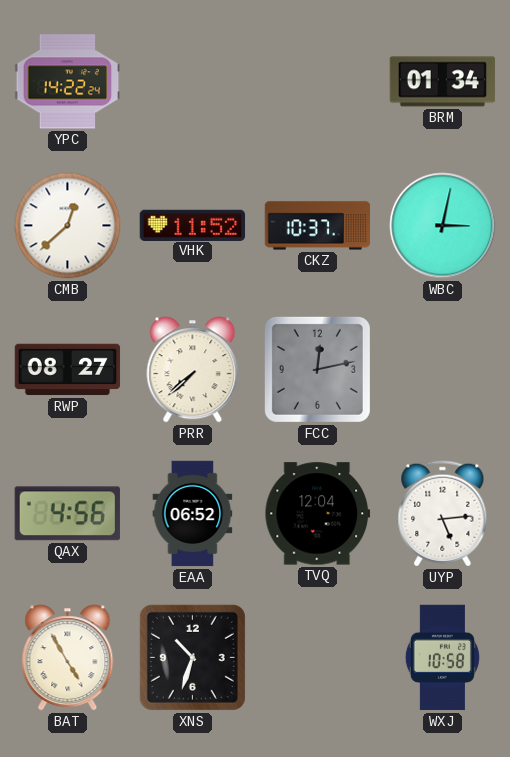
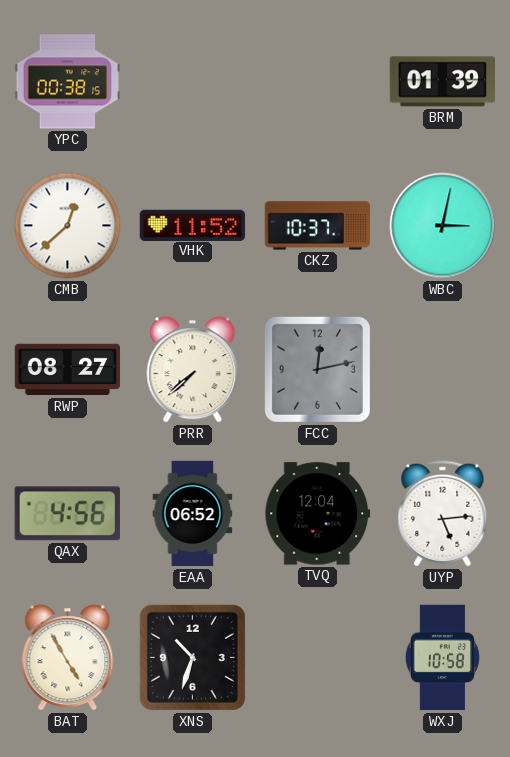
YPC: 14:22 -> 00:38
BRM: 01:34 -> 01:39
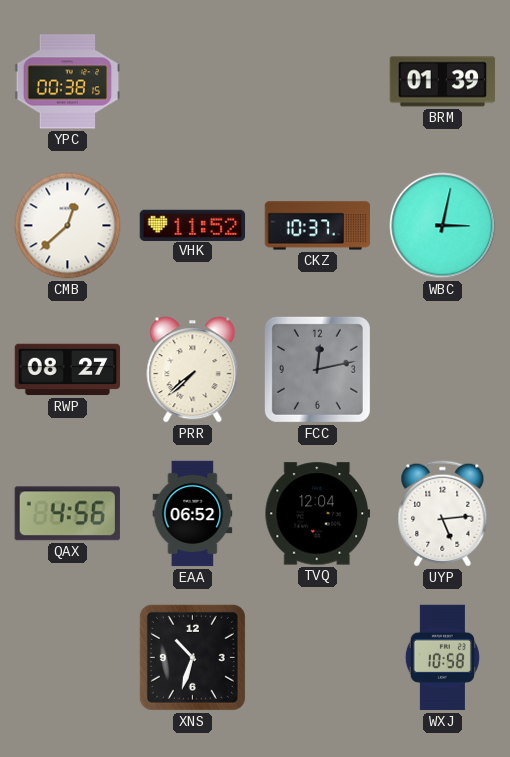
BAT: 4:55 -> none
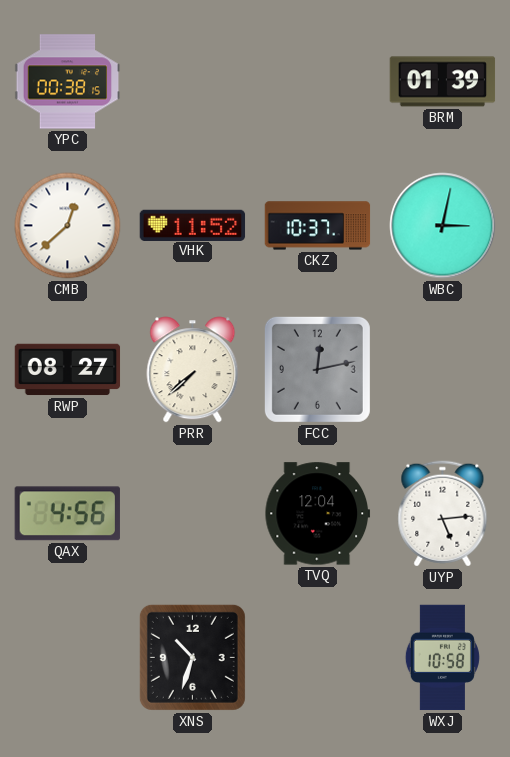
EAA: 06:52 -> none
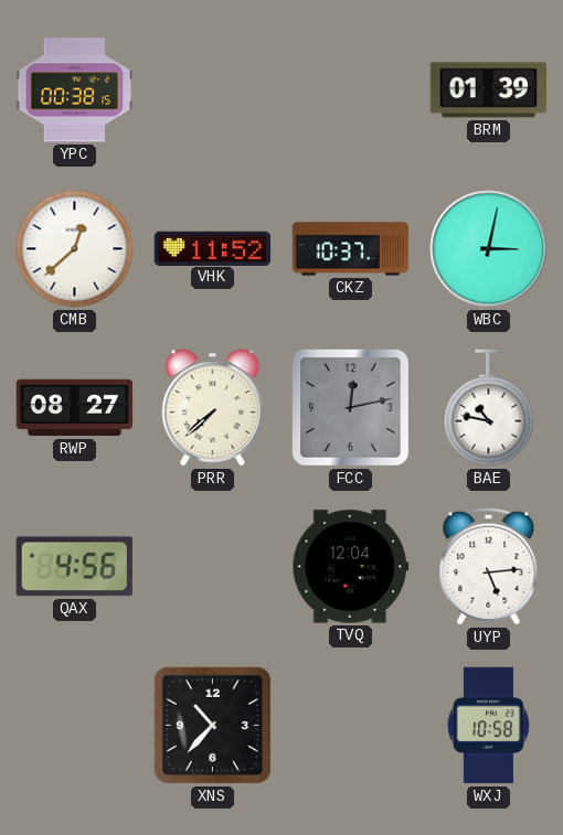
BAE: none -> 10:47
XNS: 10:33 -> 10:37
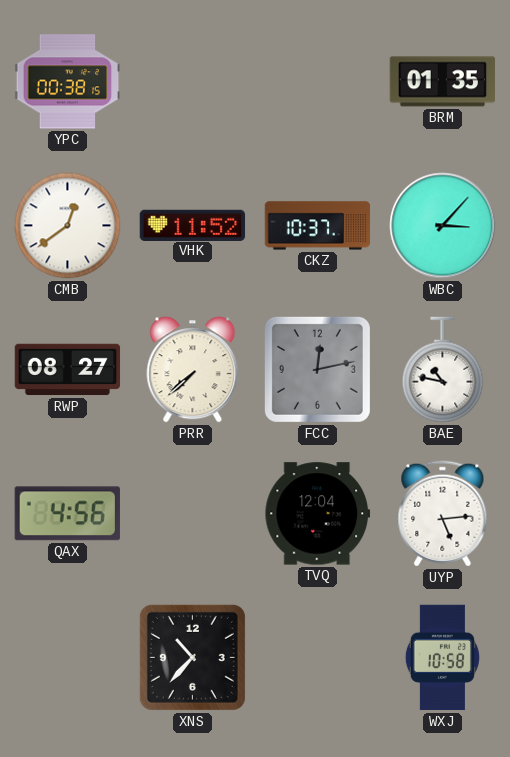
BRM: 01:39 -> 01:35
CMB: 12:38 -> 12:39
WBC: 3:02 -> 3:07
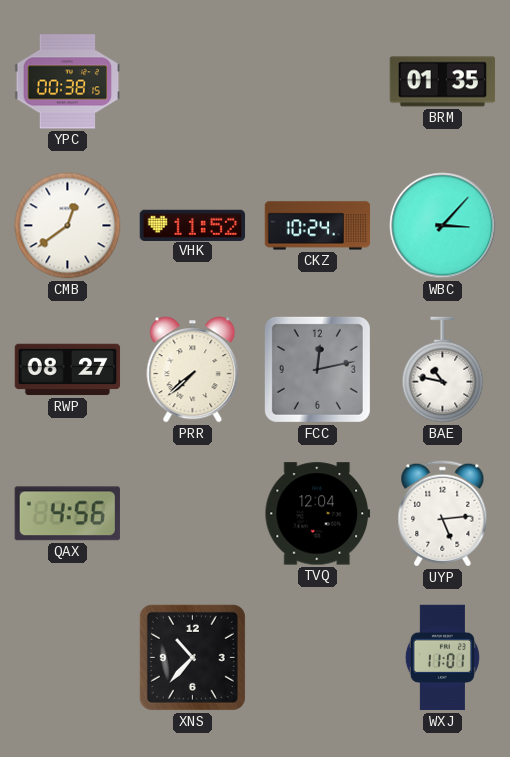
CKZ: 10:37 -> 10:24
WXJ: 10:58 -> 11:01
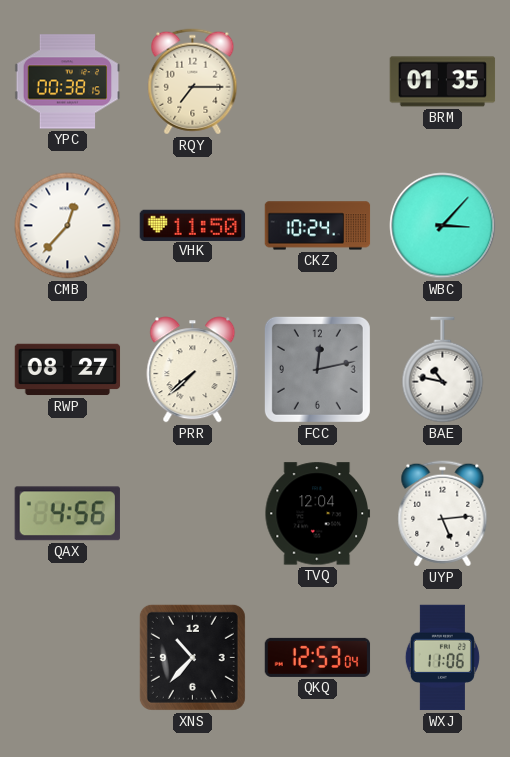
RQY: none -> 7:15
CMB: 12:39 -> 12:37
VHK: 11:52 -> 11:50
QKQ: none -> 12:53
WXJ: 11:01 -> 11:06
